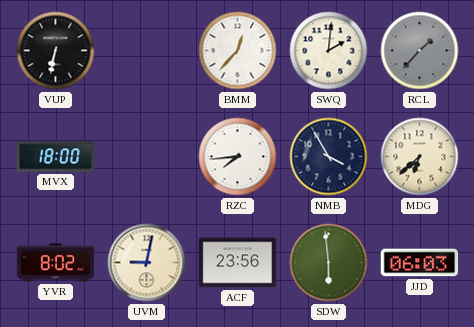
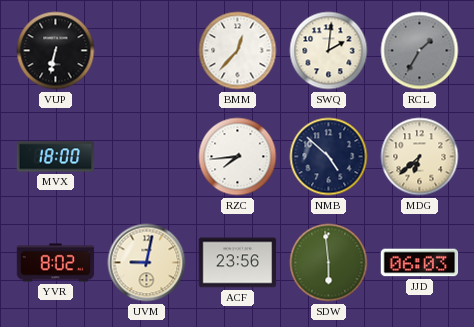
RCL: 1:37 -> 1:35
NMB: 3:55 -> 4:52
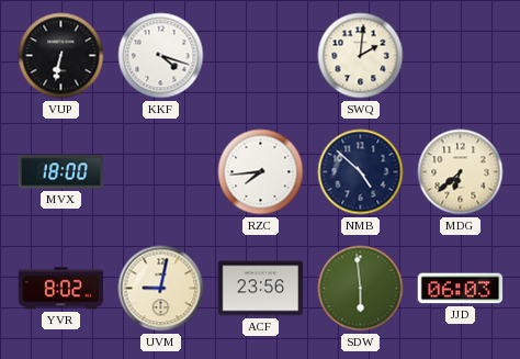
KKF: none -> 4:18
BMM: 12:37 -> none
RCL: 1:35 -> none
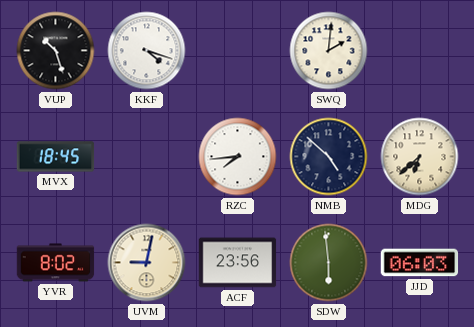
VUP: 6:32 -> 10:27
MVX: 18:00 -> 18:45
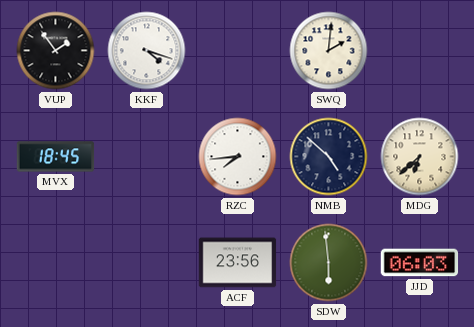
VUP: 10:27 -> 1:54
YVR: 8:02 -> none
UVM: 9:02 -> none
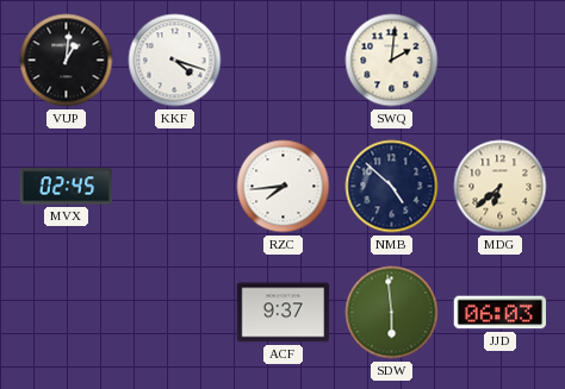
VUP: 1:54 -> 1:01
MVX: 18:45 -> 02:45
ACF: 23:56 -> 9:37
